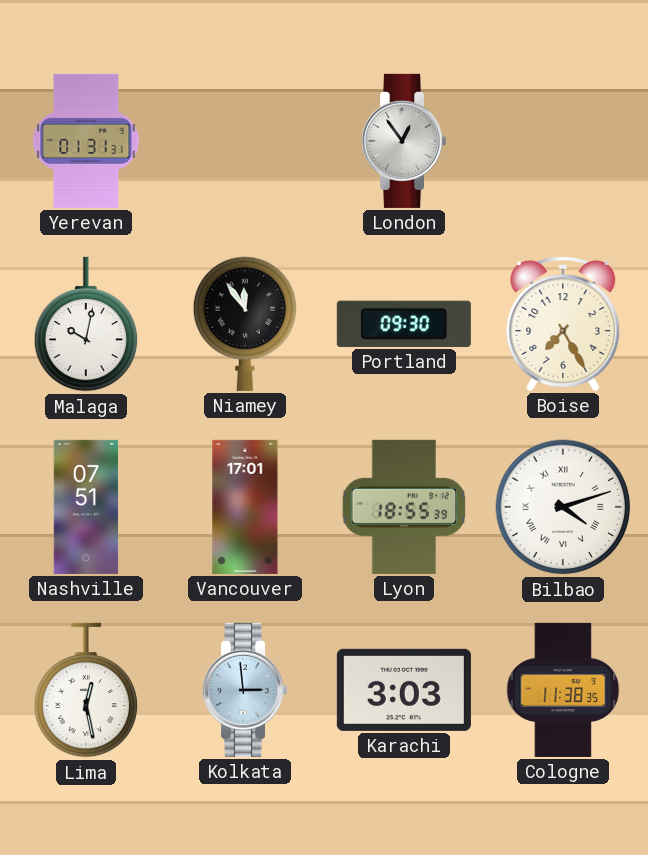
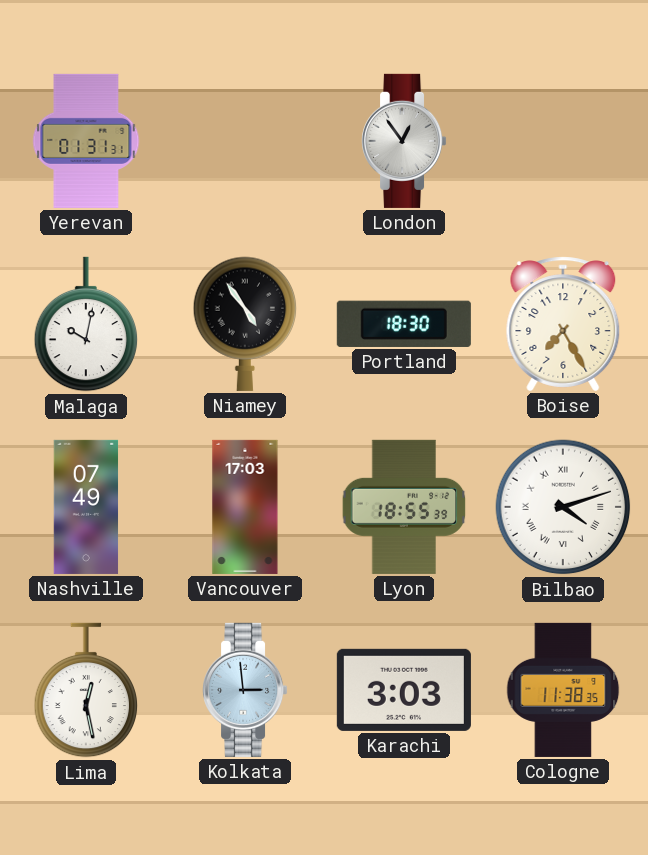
Niamey: 11:54 -> 4:54
Portland: 09:30 -> 18:30
Nashville: 07:51 -> 07:49
Vancouver: 17:01 -> 17:03
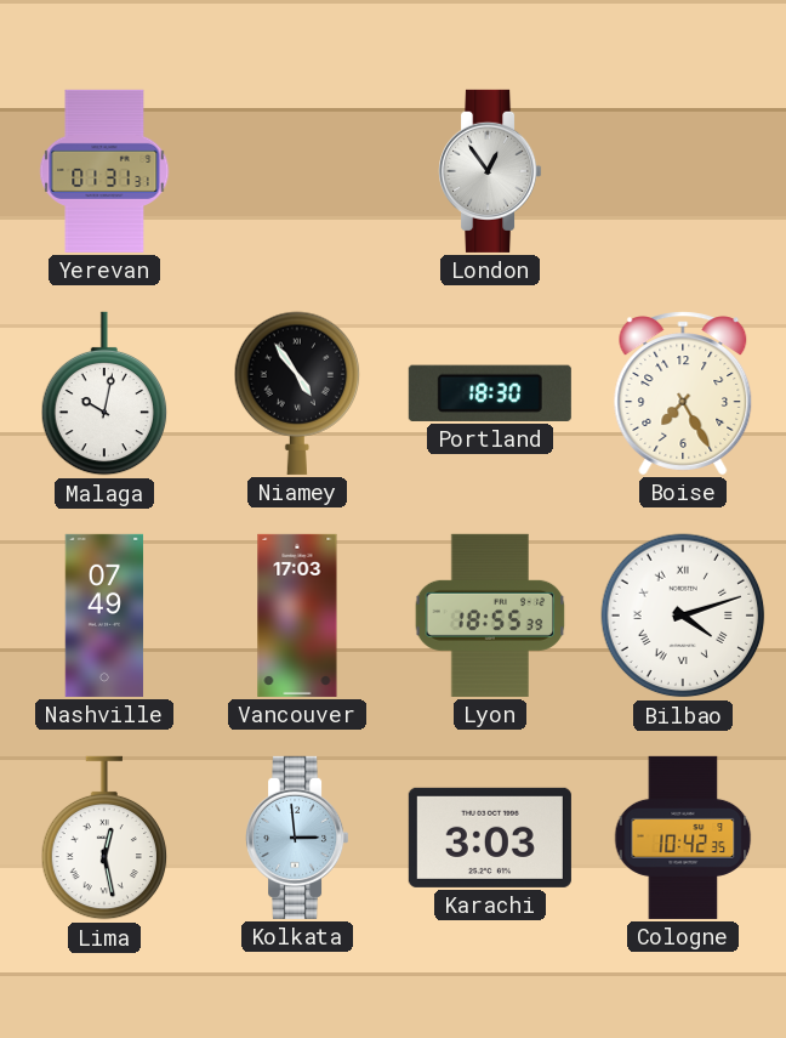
Cologne: 11:38 -> 10:42
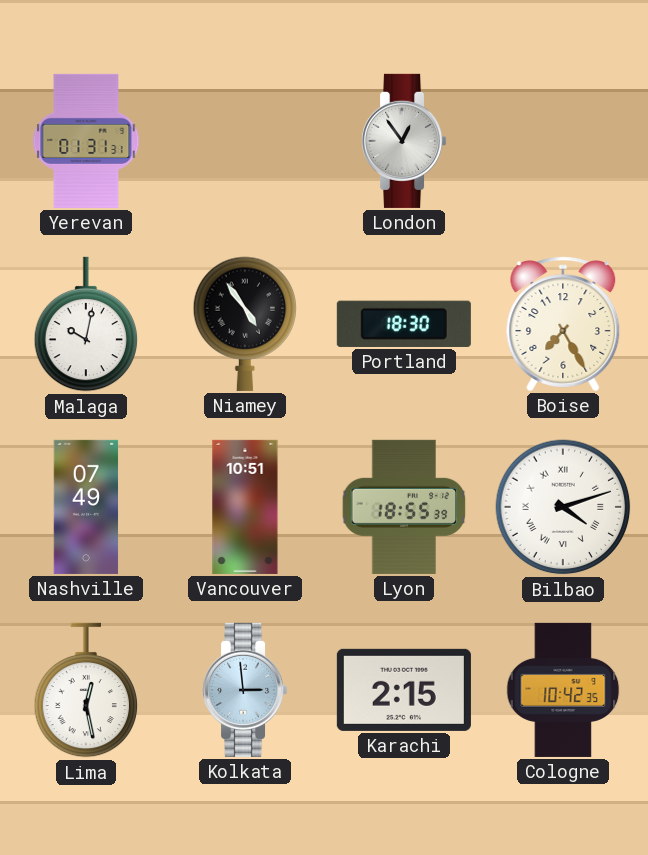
Vancouver: 17:03 -> 10:51
Karachi: 3:03 -> 2:15
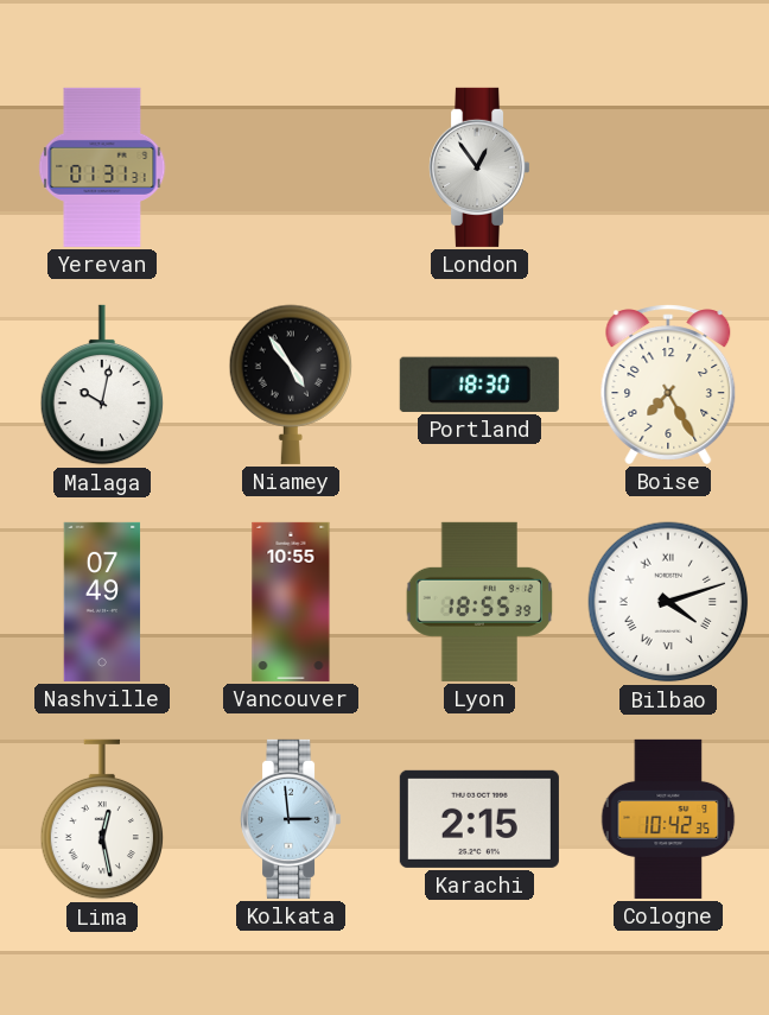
Vancouver: 10:51 -> 10:55
